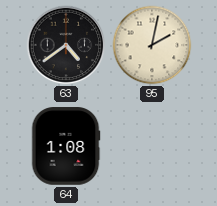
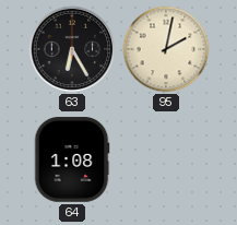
63: 4:39 -> 6:25
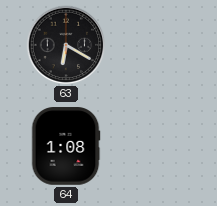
63: 6:25 -> 6:20
95: 2:02 -> none
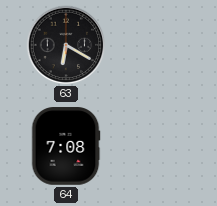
64: 1:08 -> 7:08
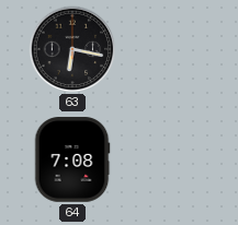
63: 6:20 -> 6:17
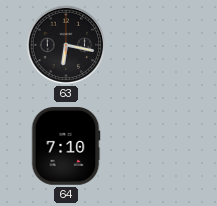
64: 7:08 -> 7:10
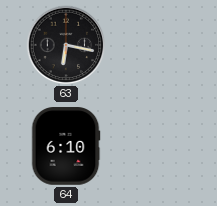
64: 7:10 -> 6:10
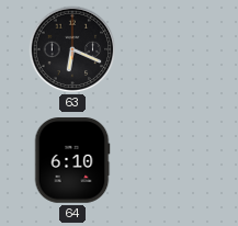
63: 6:17 -> 6:19
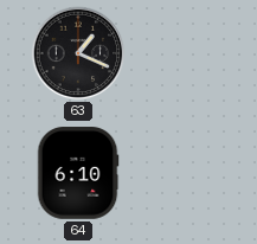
63: 6:19 -> 1:19
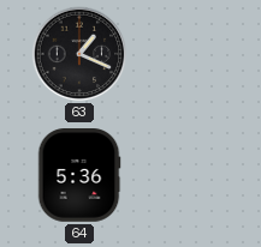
64: 6:10 -> 5:36
